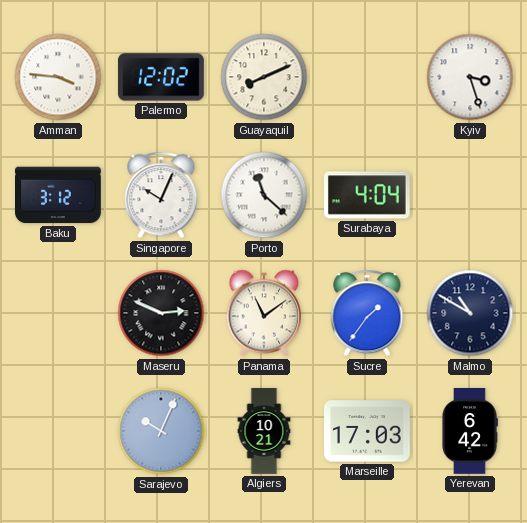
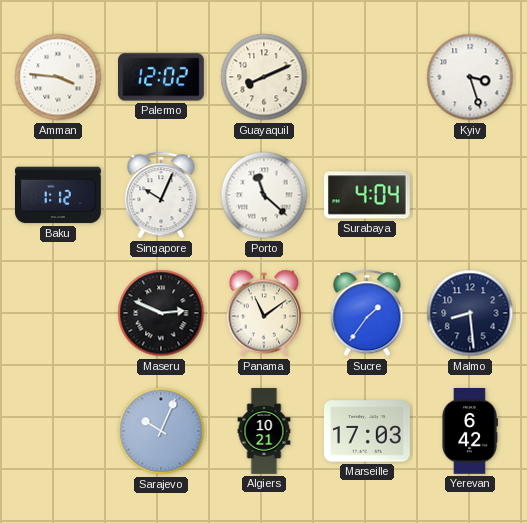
Baku: 3:12 -> 1:12
Malmo: 10:50 -> 8:29
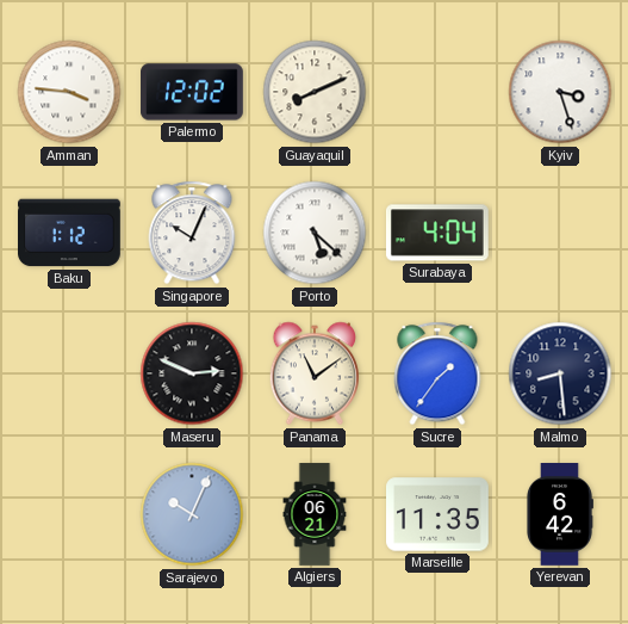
Porto: 11:22 -> 5:22
Algiers: 10:21 -> 06:21
Marseille: 17:03 -> 11:35
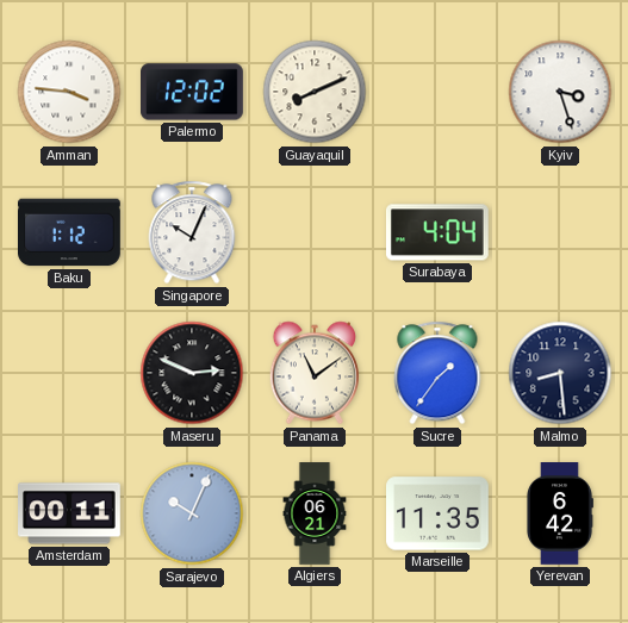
Porto: 5:22 -> none
Amsterdam: none -> 00:11
